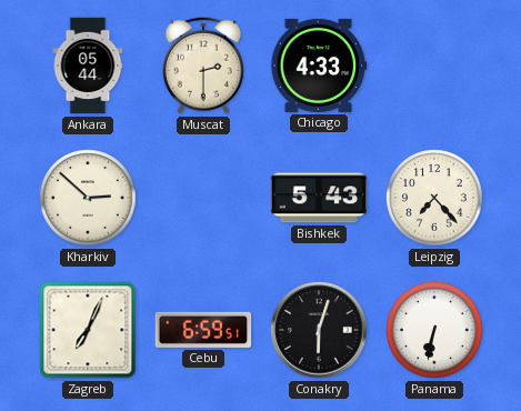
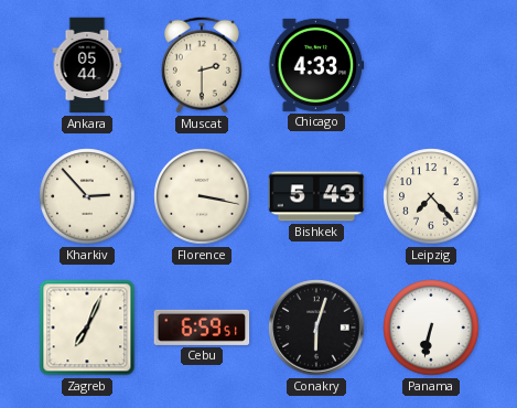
Kharkiv: 2:52 -> 2:53
Florence: none -> 3:17
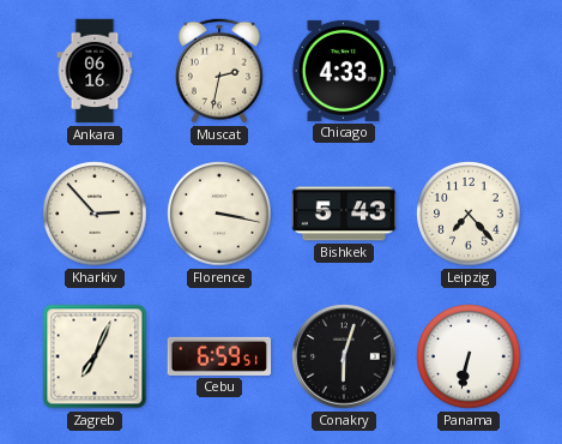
Ankara: 05:44 -> 06:16
Muscat: 2:30 -> 2:32
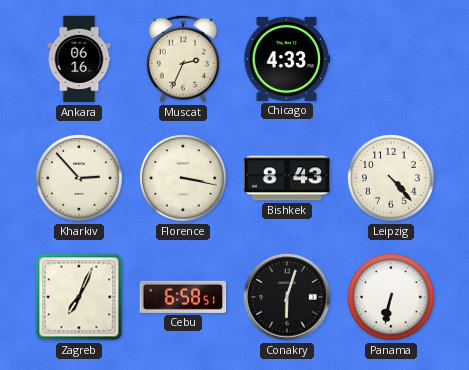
Muscat: 2:32 -> 2:34
Bishkek: 5:43 -> 8:43
Leipzig: 7:23 -> 4:23
Cebu: 6:59 -> 6:58
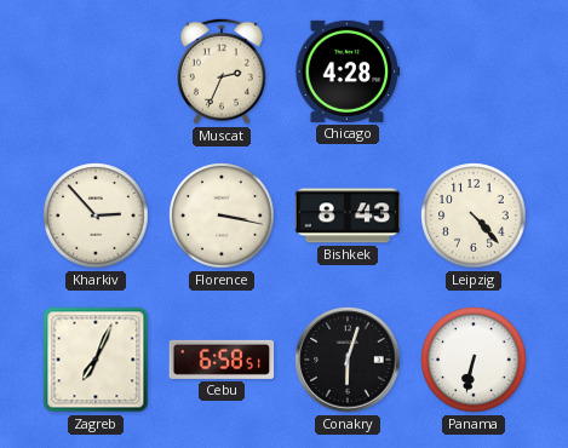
Ankara: 06:16 -> none
Chicago: 4:33 -> 4:28
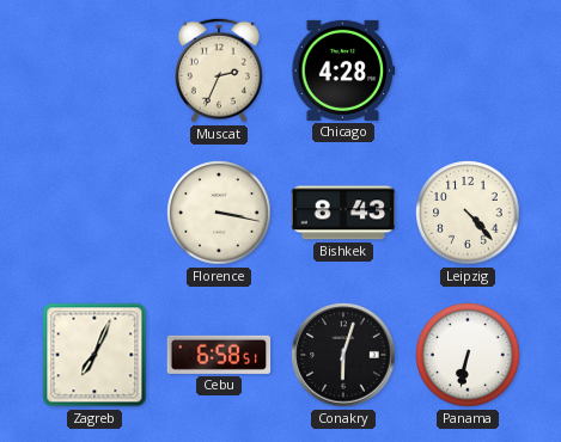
Kharkiv: 2:53 -> none
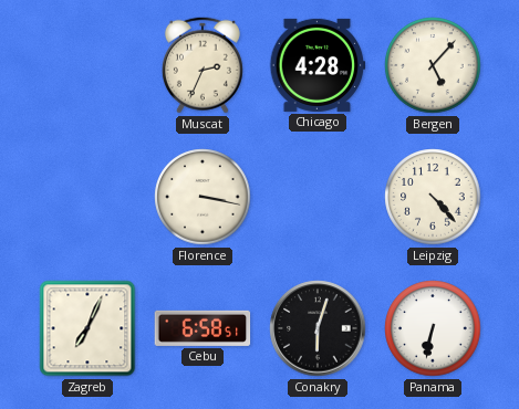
Bergen: none -> 5:07
Bishkek: 8:43 -> none
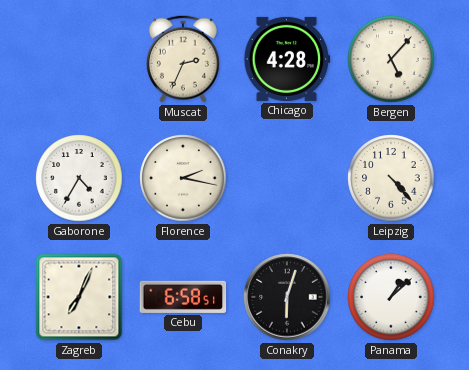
Gaborone: none -> 4:35
Florence: 3:17 -> 2:17
Panama: 6:32 -> 1:08
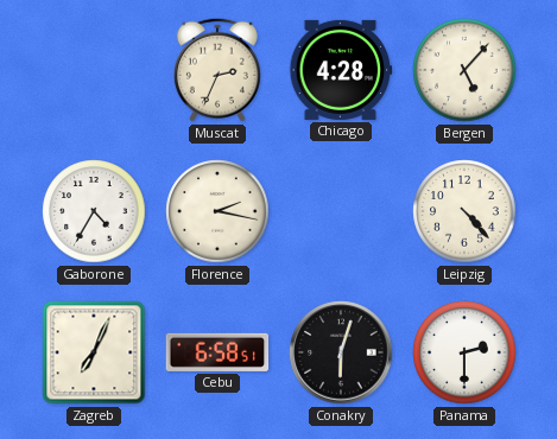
Panama: 1:08 -> 2:30
